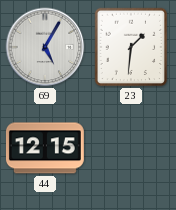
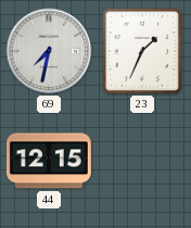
69: 5:05 -> 7:32
23: 1:31 -> 1:34
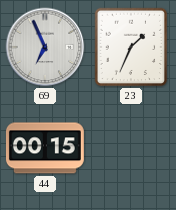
69: 7:32 -> 6:56
44: 12:15 -> 00:15
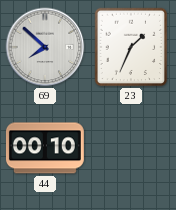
69: 6:56 -> 7:52
44: 00:15 -> 00:10
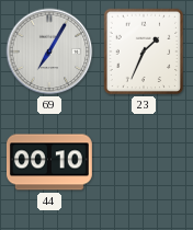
69: 7:52 -> 7:05
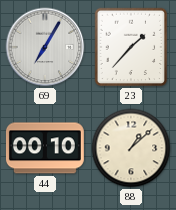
23: 1:34 -> 1:37
88: none -> 1:08
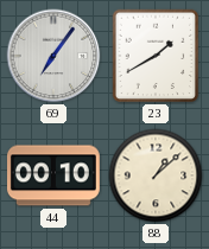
69: 7:05 -> 7:06
23: 1:37 -> 1:40
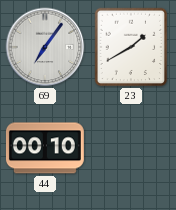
88: 1:08 -> none
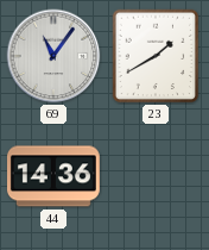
69: 7:06 -> 11:06
44: 00:10 -> 14:36
